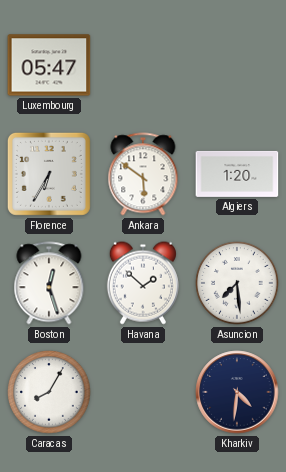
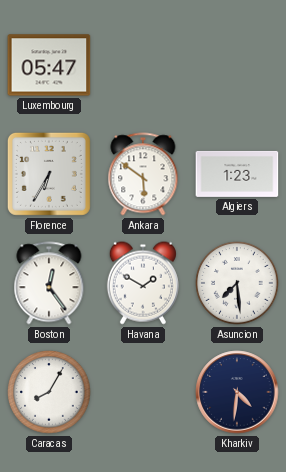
Algiers: 1:20 -> 1:23
Boston: 12:27 -> 12:24
Havana: 1:52 -> 1:50
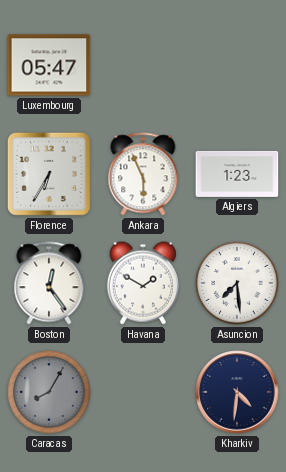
Ankara: 5:51 -> 5:56
Caracas dial: white -> grey
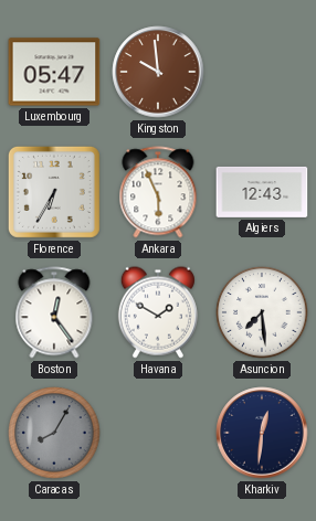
Kingston: none -> 9:59
Algiers: 1:23 -> 12:43
Kharkiv: 4:31 -> 12:31
